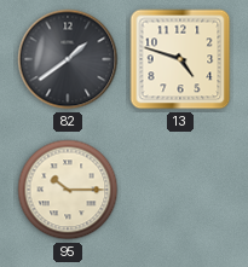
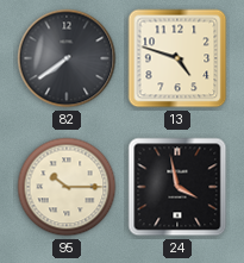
82: 1:39 -> 7:39
24: none -> 3:58
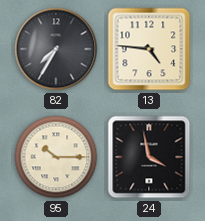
82: 7:39 -> 7:35
13: 4:48 -> 4:46
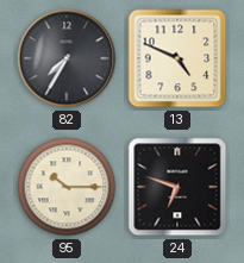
13: 4:46 -> 4:49
24: 3:58 -> 6:48
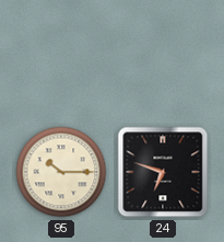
82: 7:35 -> none
13: 4:49 -> none
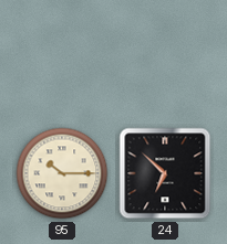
24: 6:48 -> 6:52
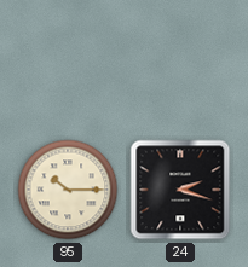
24: 6:52 -> 2:18
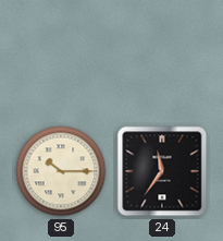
24: 2:18 -> 11:36
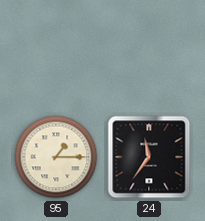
95: 10:15 -> 1:15
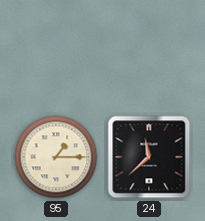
24: 11:36 -> 11:38
